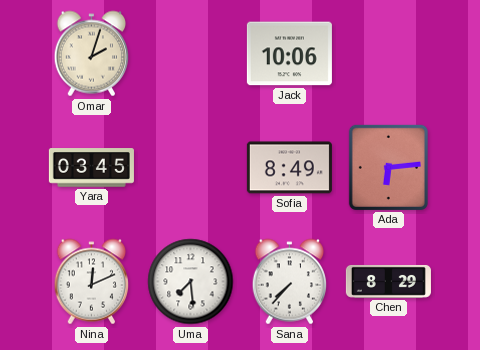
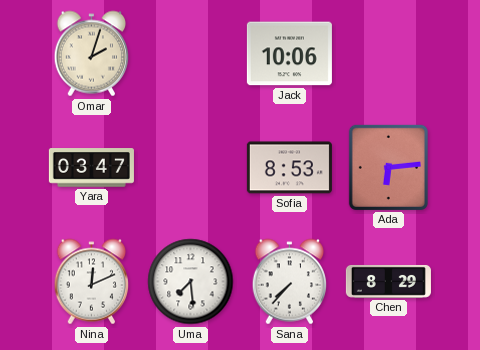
Yara: 03:45 -> 03:47
Sofia: 8:49 -> 8:53
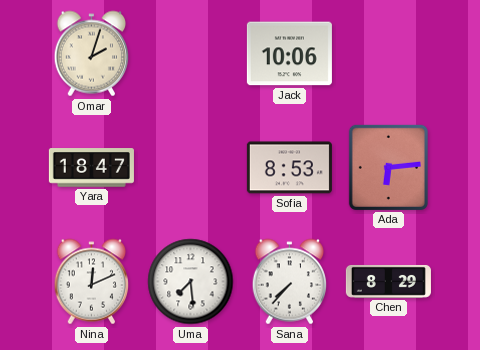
Yara: 03:47 -> 18:47
